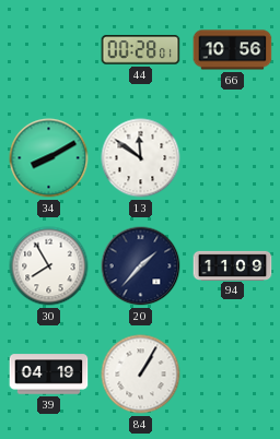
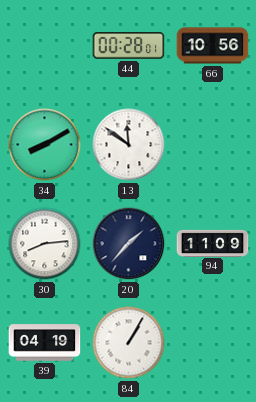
30: 7:55 -> 8:14
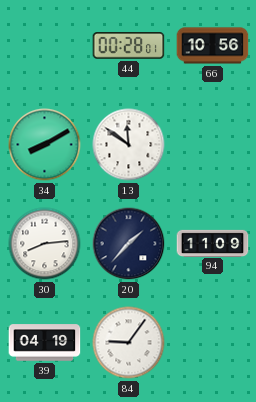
84: 1:05 -> 9:06
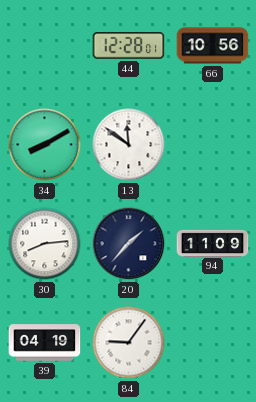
44: 00:28 -> 12:28
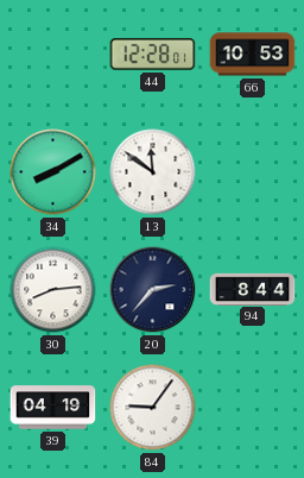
66: 10:56 -> 10:53
20: 1:37 -> 2:37
94: 11:09 -> 8:44
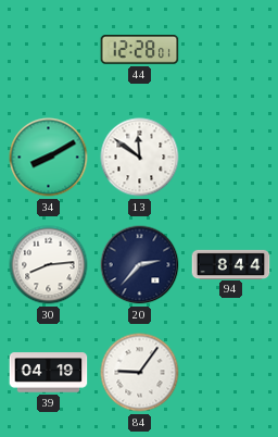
66: 10:53 -> none
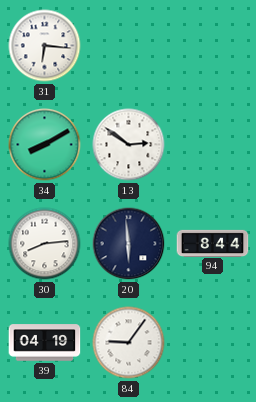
31: none -> 6:16
44: 12:28 -> none
13: 11:51 -> 2:51
20: 2:37 -> 5:59
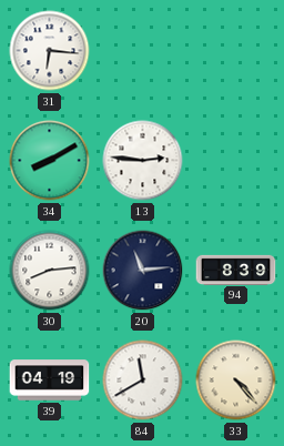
13: 2:51 -> 2:46
20: 5:59 -> 11:14
94: 8:44 -> 8:39
84: 9:06 -> 11:40
33: none -> 4:23
